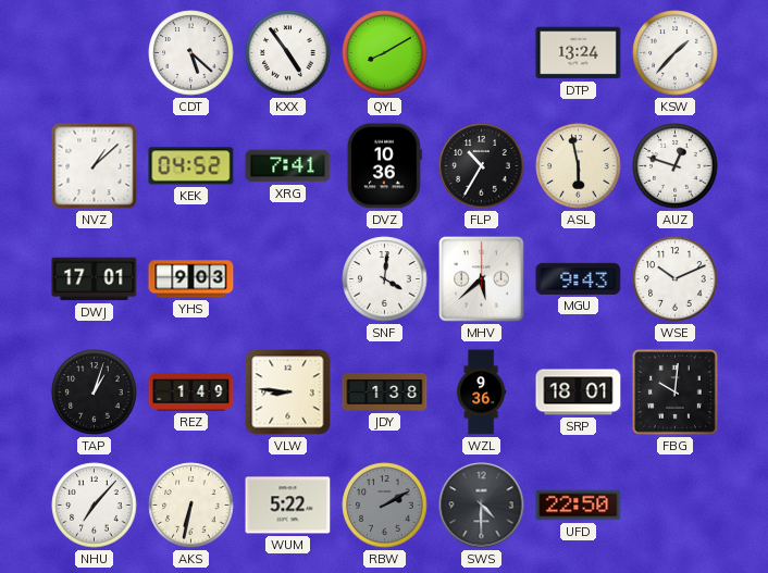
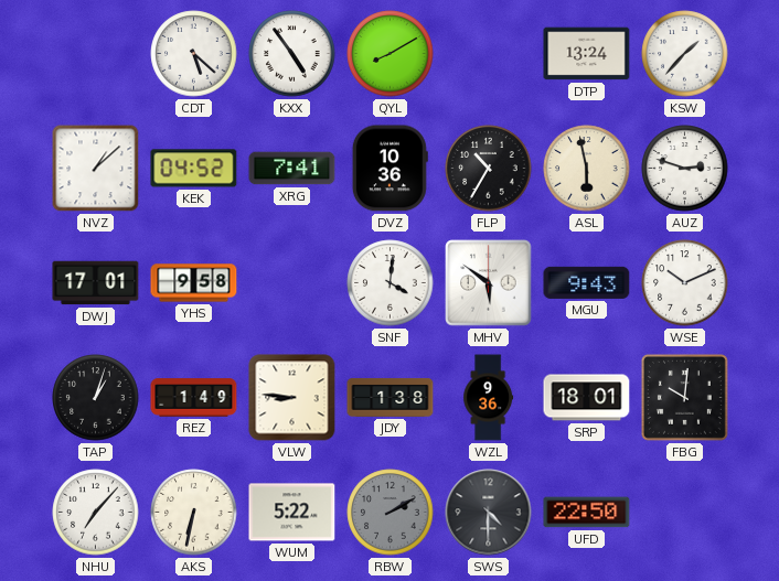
AUZ: 12:48 -> 2:48
YHS: 9:03 -> 9:58
MHV: 5:38 -> 5:51
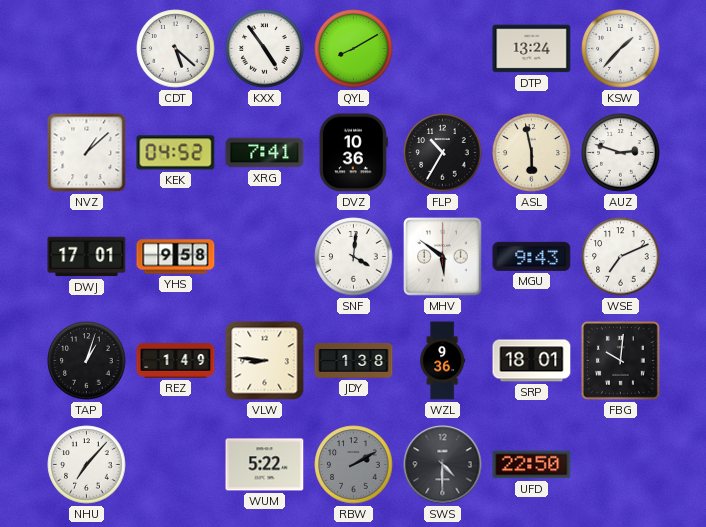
WSE: 10:11 -> 7:11
AKS: 6:32 -> none
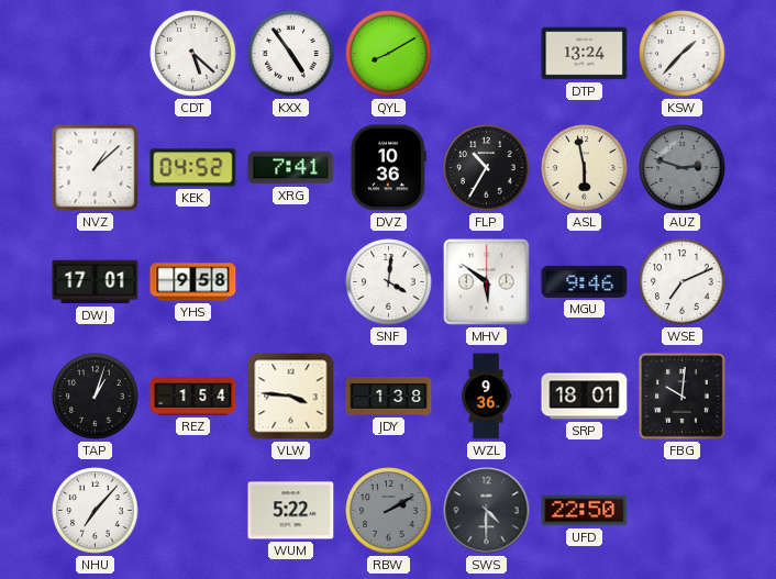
AUZ dial: white -> grey
MGU: 9:43 -> 9:46
REZ: 1:49 -> 1:54
VLW: 8:46 -> 3:46
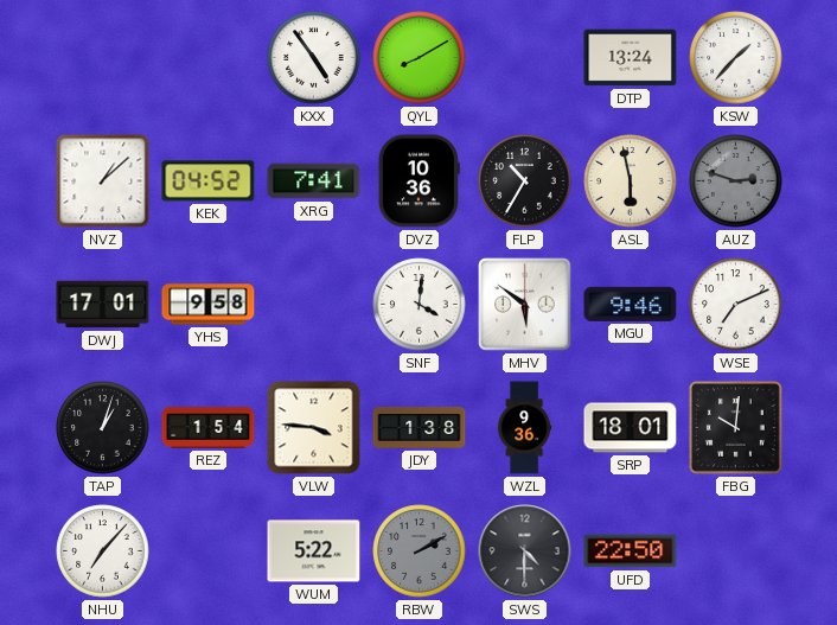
CDT: 5:22 -> none
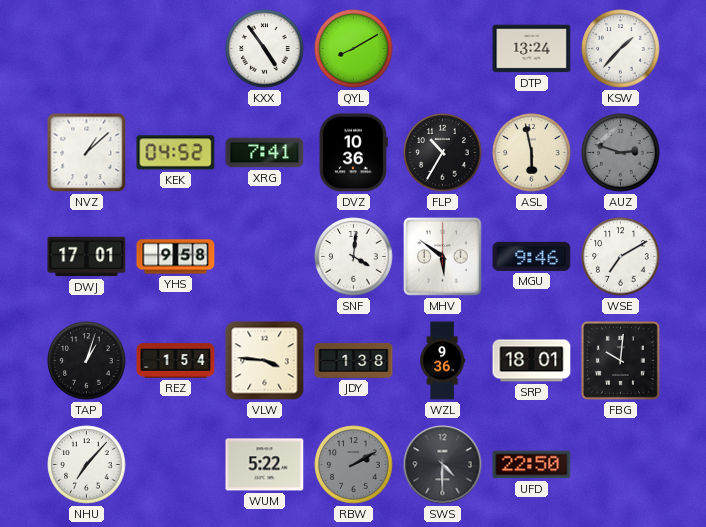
WSE: 7:11 -> 7:10
